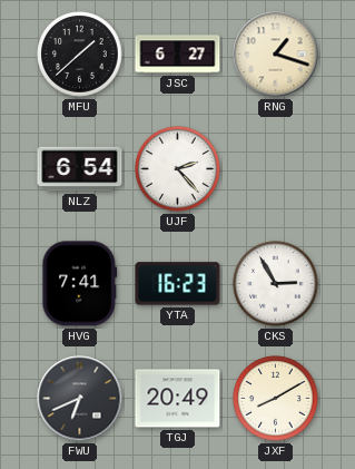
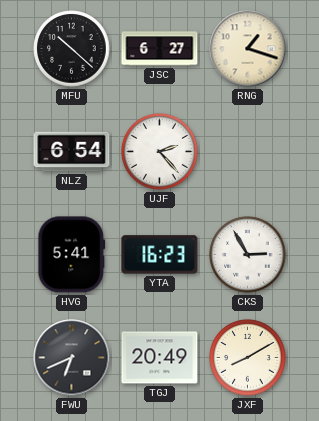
MFU: 1:38 -> 10:22
HVG: 7:41 -> 5:41
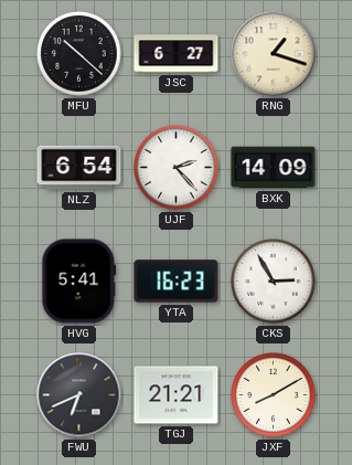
BXK: none -> 14:09
TGJ: 20:49 -> 21:21
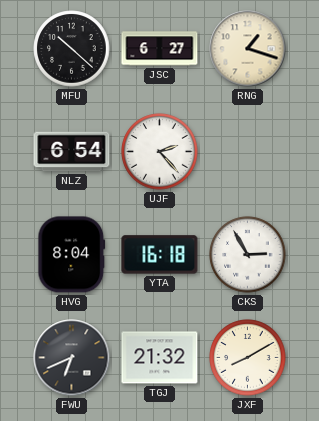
BXK: 14:09 -> none
HVG: 5:41 -> 8:04
YTA: 16:23 -> 16:18
TGJ: 21:21 -> 21:32
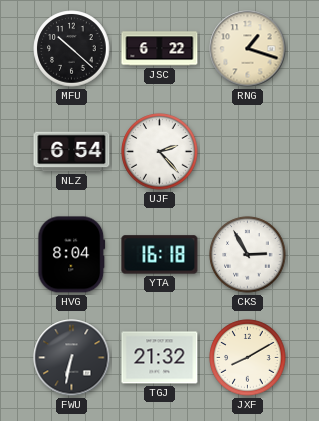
JSC: 6:27 -> 6:22
FWU: 6:41 -> 6:32
